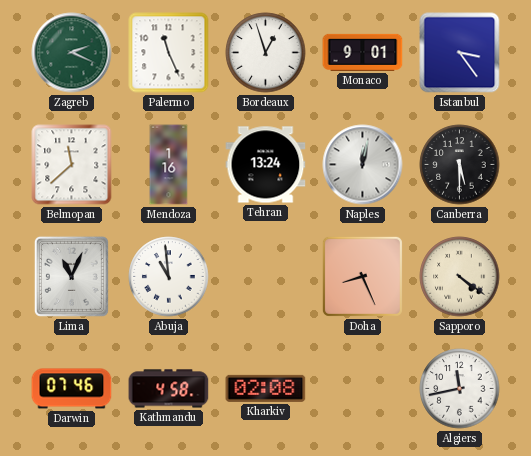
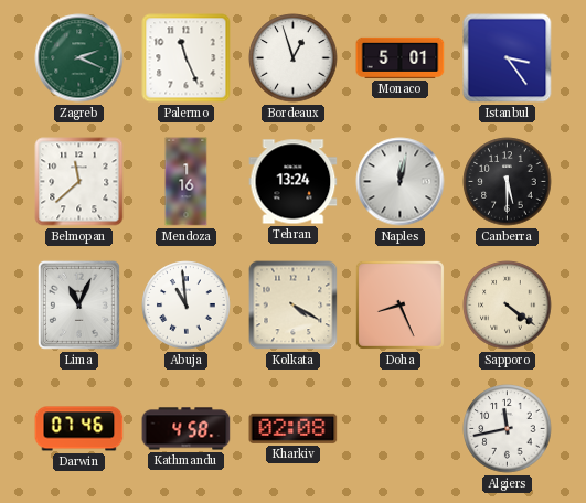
Monaco: 9:01 -> 5:01
Kolkata: none -> 4:20
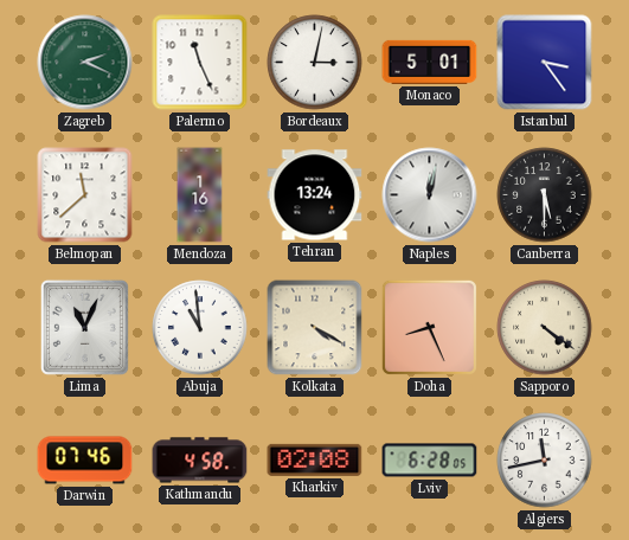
Bordeaux: 12:57 -> 3:02
Lviv: none -> 6:28
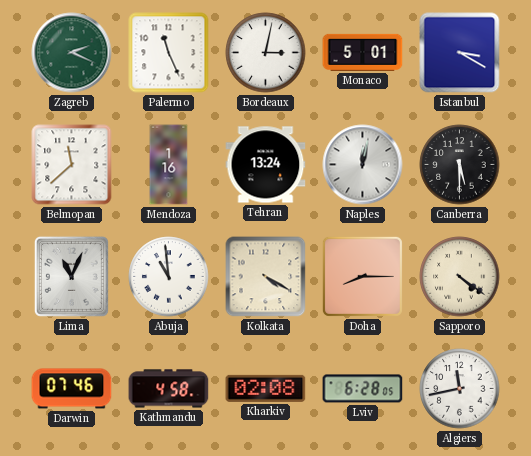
Istanbul: 3:24 -> 3:20
Doha: 8:26 -> 8:15
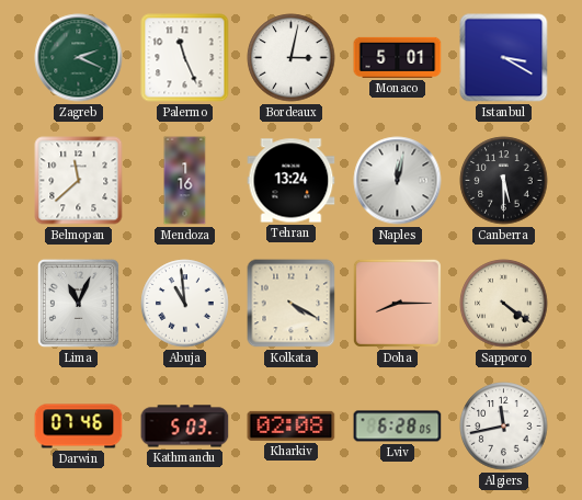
Kathmandu: 4:58 -> 5:03
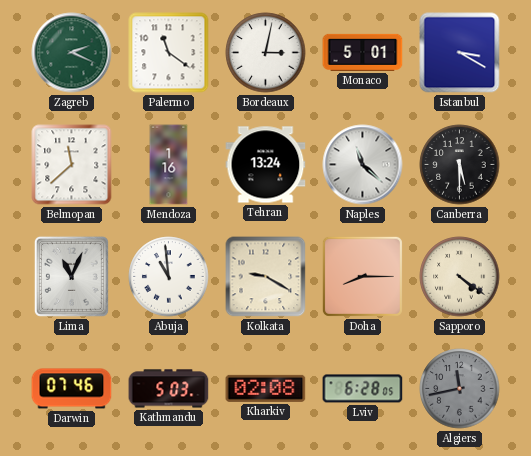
Palermo: 11:26 -> 11:21
Naples: 12:02 -> 11:22
Kolkata: 4:20 -> 9:20
Algiers dial: white -> grey
